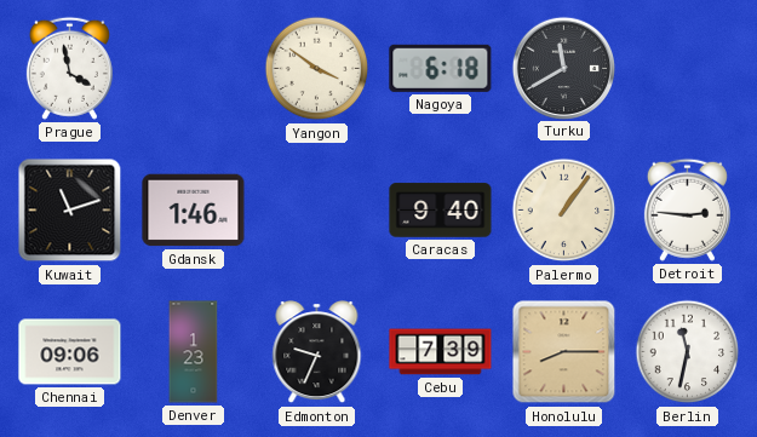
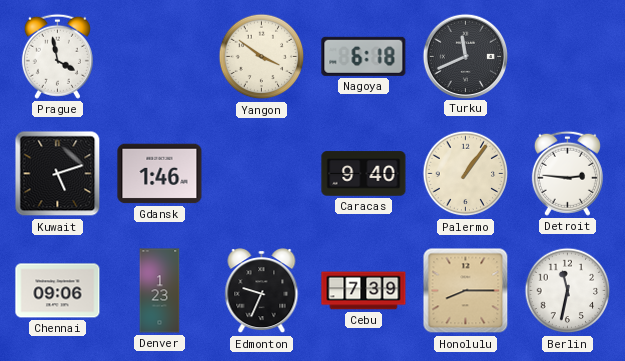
Turku: 11:40 -> 11:41
Kuwait: 11:12 -> 5:12
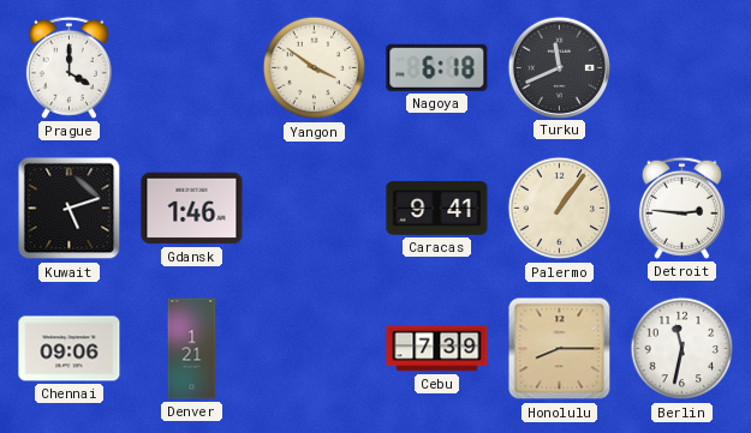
Prague: 3:58 -> 4:00
Caracas: 9:40 -> 9:41
Denver: 1:23 -> 1:21
Edmonton: 9:34 -> none
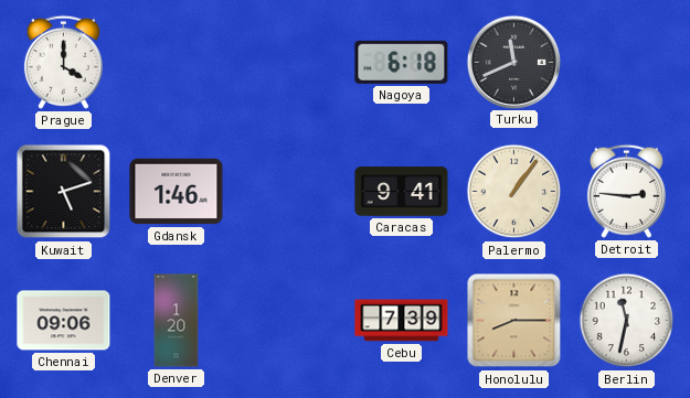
Yangon: 3:51 -> none
Denver: 1:21 -> 1:20
